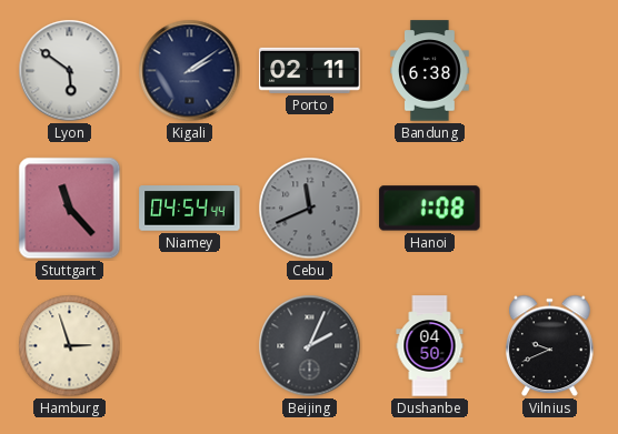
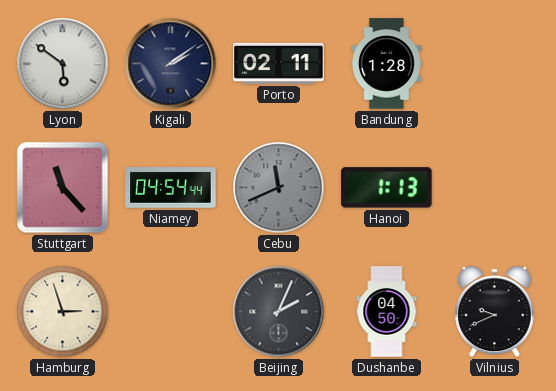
Bandung: 6:38 -> 1:28
Hanoi: 1:08 -> 1:13
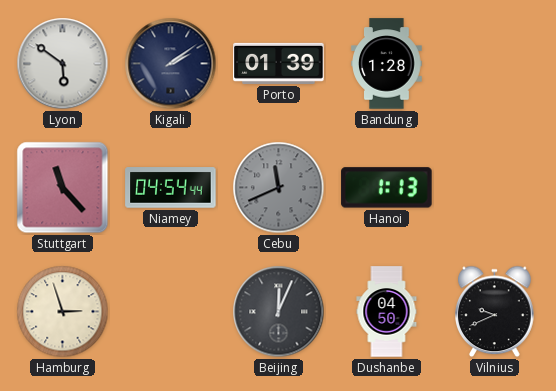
Porto: 02:11 -> 01:39
Beijing: 2:04 -> 12:04
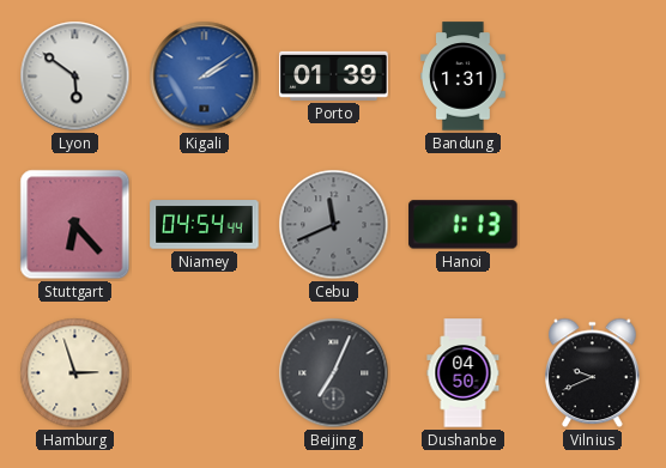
Kigali dial: navy -> blue
Bandung: 1:28 -> 1:31
Stuttgart: 11:23 -> 6:23
Beijing: 12:04 -> 7:04
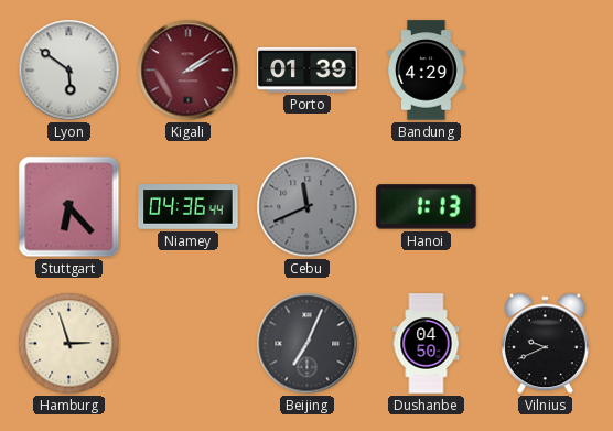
Kigali dial: blue -> burgundy
Bandung: 1:31 -> 4:29
Niamey: 04:54 -> 04:36
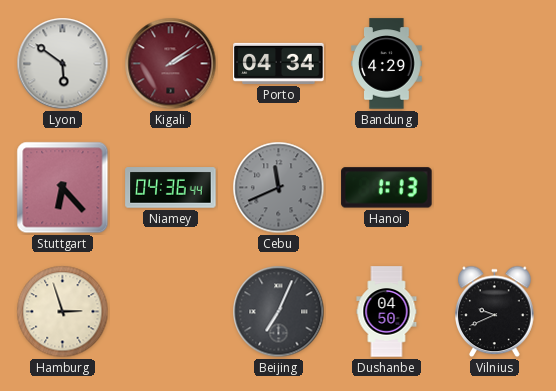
Porto: 01:39 -> 04:34
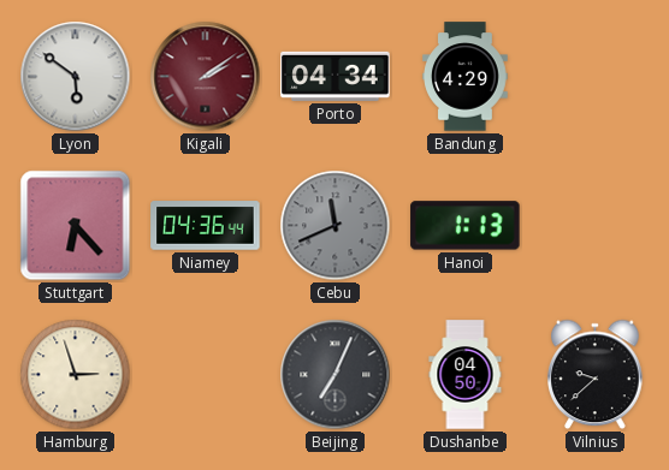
Vilnius: 9:41 -> 9:38
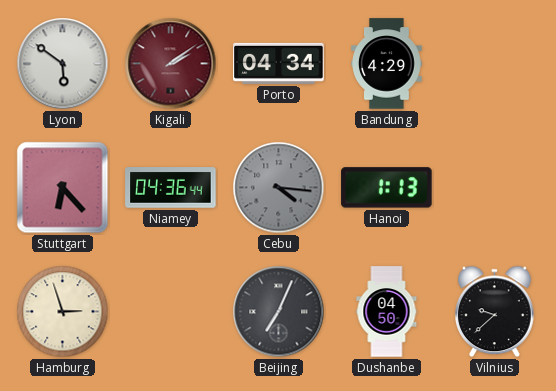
Cebu: 11:41 -> 4:16
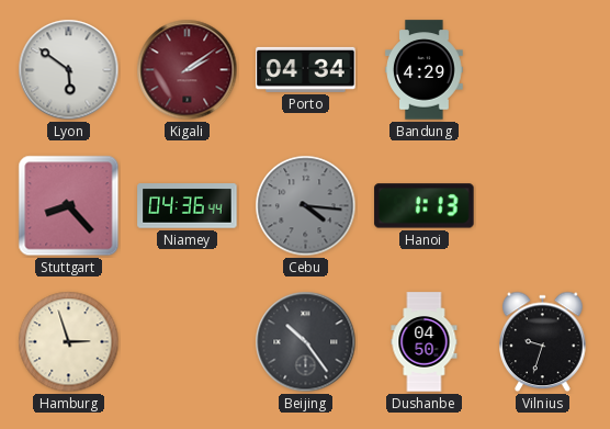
Stuttgart: 6:23 -> 8:23
Beijing: 7:04 -> 10:24
Vilnius: 9:38 -> 9:33
